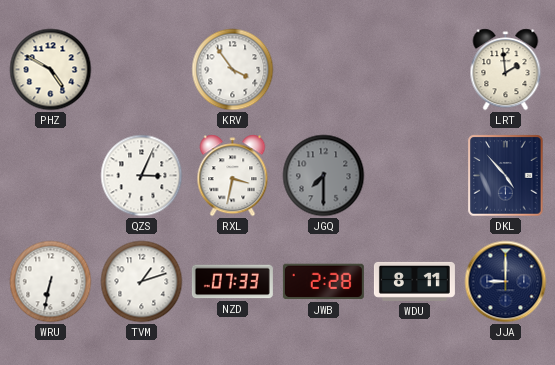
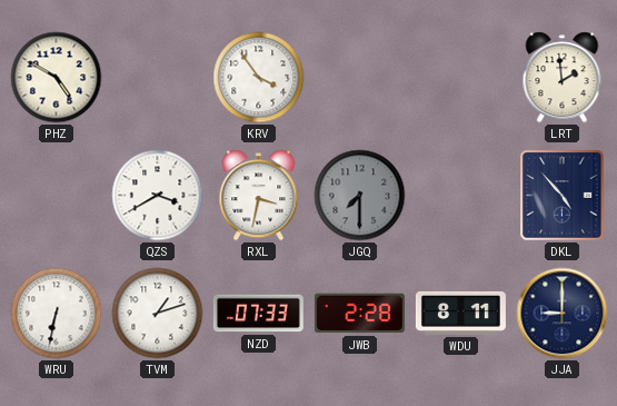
QZS: 3:04 -> 3:40
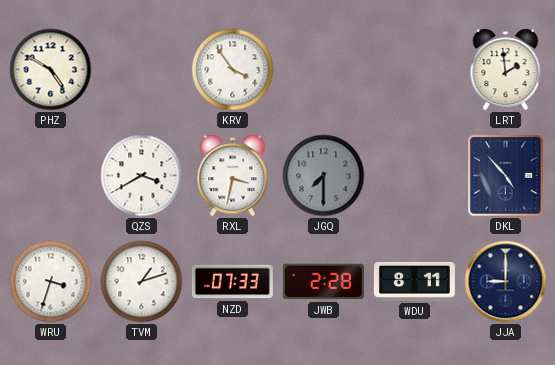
WRU: 6:32 -> 3:33
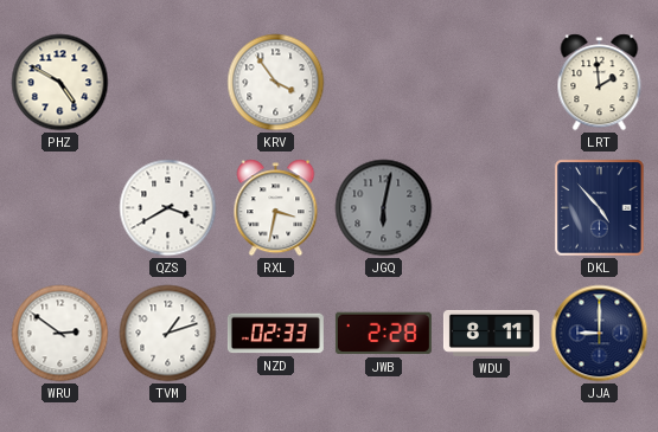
JGQ: 7:30 -> 6:02
WRU: 3:33 -> 2:51
NZD: 07:33 -> 02:33
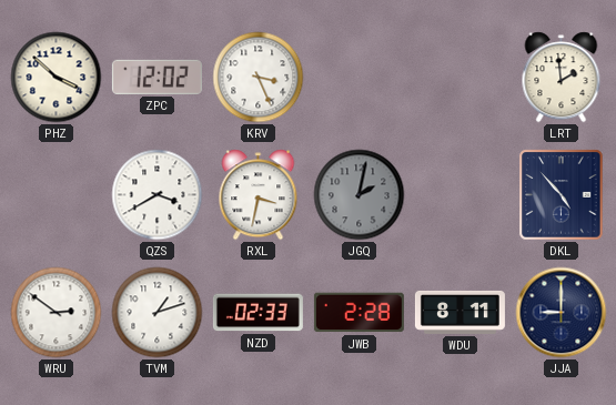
PHZ: 4:50 -> 3:52
ZPC: none -> 12:02
KRV: 3:54 -> 3:26
JGQ: 6:02 -> 2:02
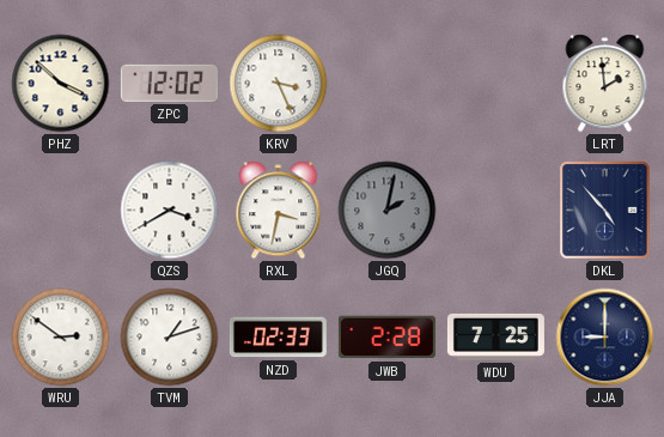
WDU: 8:11 -> 7:25
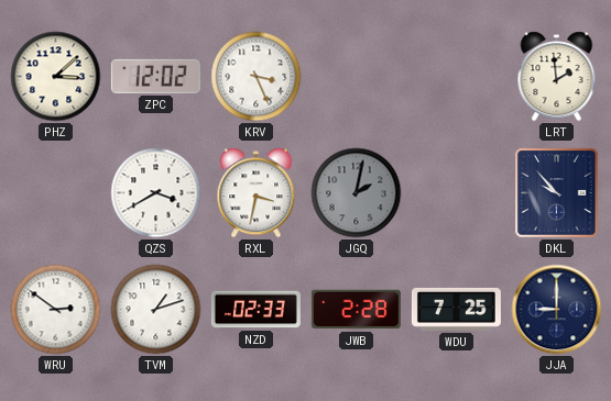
PHZ: 3:52 -> 3:08
DKL: 4:53 -> 9:53
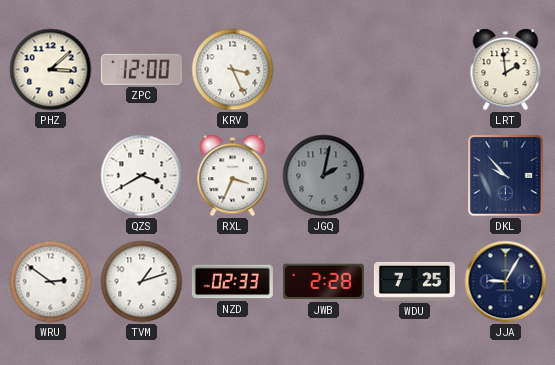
ZPC: 12:02 -> 12:00
RXL: 3:32 -> 3:34
JJA: 9:00 -> 9:05
